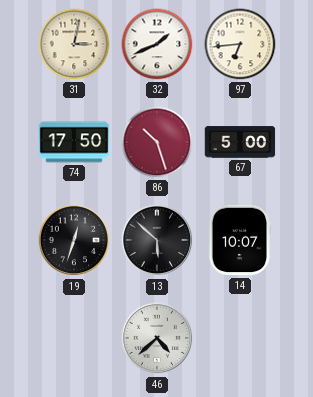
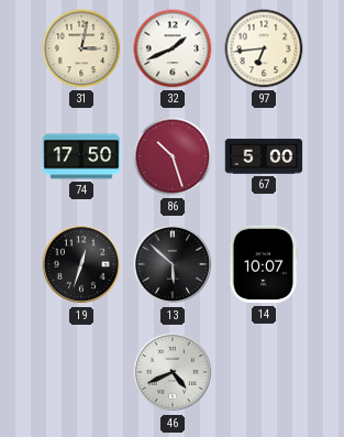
46: 4:38 -> 4:41
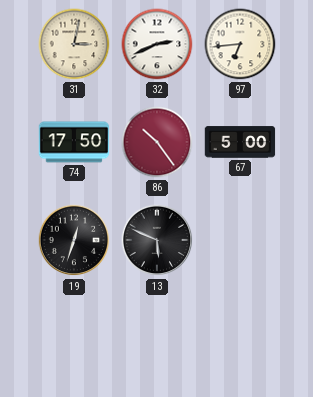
32: 1:41 -> 2:41
86: 10:27 -> 10:24
13: 5:52 -> 5:49
14: 10:07 -> none
46: 4:41 -> none
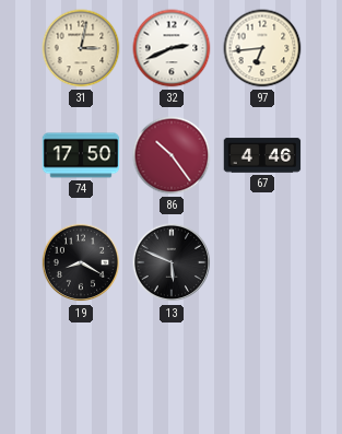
67: 5:00 -> 4:46
19: 12:33 -> 8:20
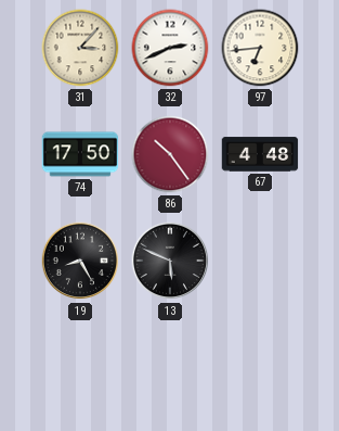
31: 3:02 -> 3:07
67: 4:46 -> 4:48
19: 8:20 -> 8:25
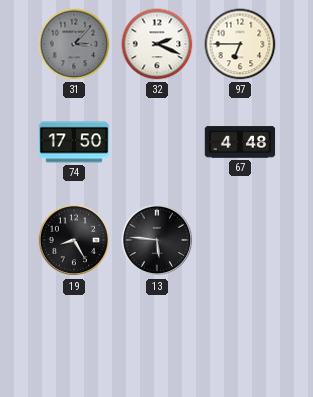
31 dial: cream -> grey
32: 2:41 -> 2:19
97: 6:44 -> 6:45
86: 10:24 -> none
13: 5:49 -> 5:46
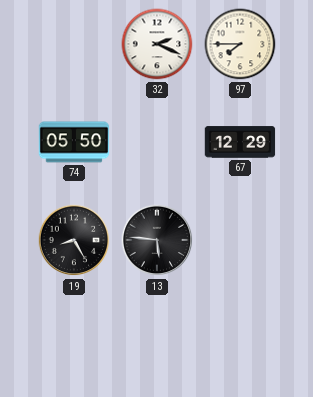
31: 3:07 -> none
97: 6:45 -> 7:45
74: 17:50 -> 05:50
67: 4:48 -> 12:29
